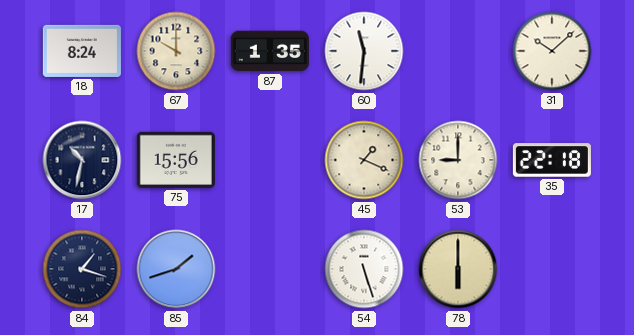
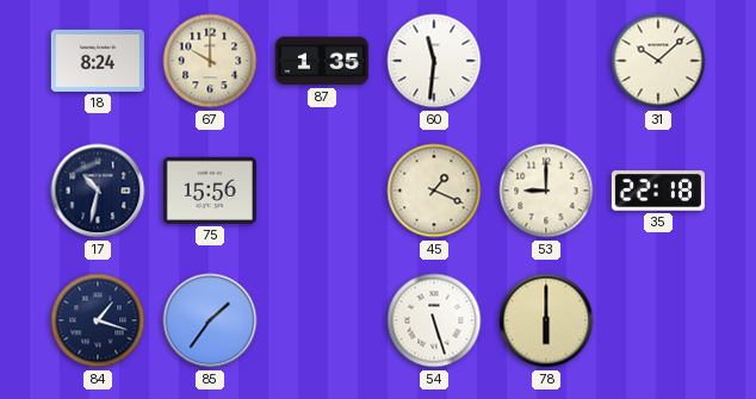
85: 1:42 -> 1:36
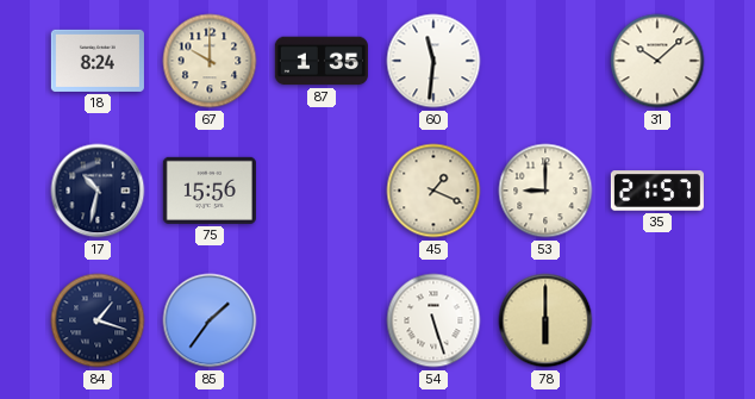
35: 22:18 -> 21:57
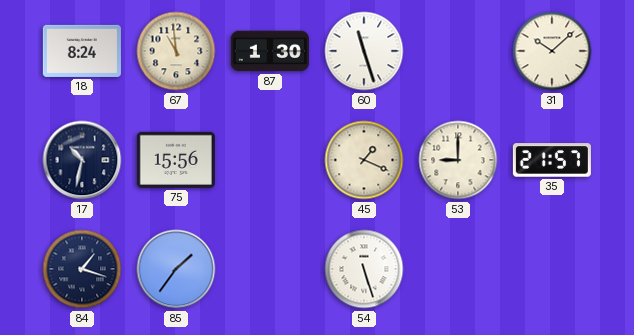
67: 10:00 -> 10:59
87: 1:35 -> 1:30
60: 11:31 -> 11:27
78: 6:00 -> none
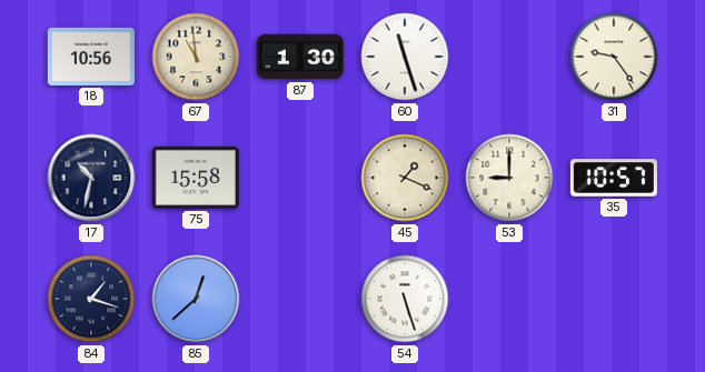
18: 8:24 -> 10:56
31: 10:08 -> 9:24
75: 15:56 -> 15:58
35: 21:57 -> 10:57
85: 1:36 -> 12:38
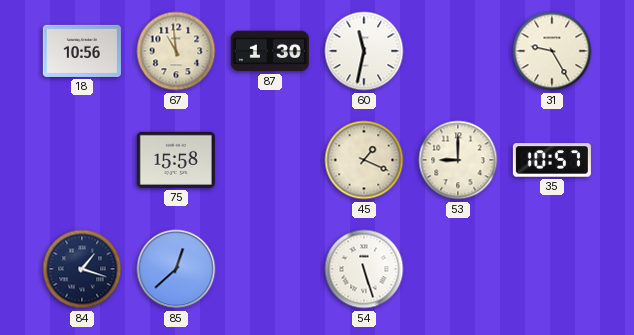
60: 11:27 -> 11:32
31: 9:24 -> 9:25
17: 10:32 -> none
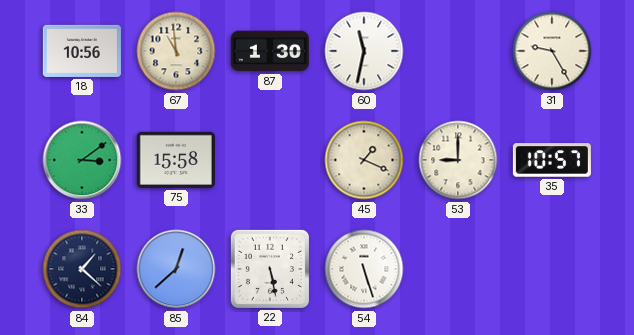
33: none -> 3:09
84: 1:18 -> 1:22
22: none -> 5:28
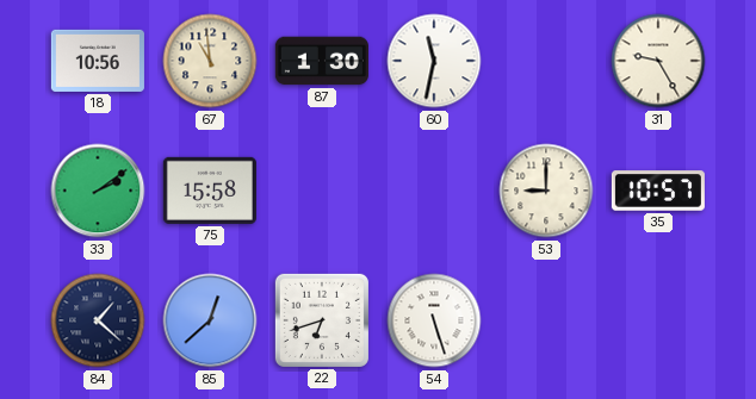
33: 3:09 -> 2:09
45: 1:19 -> none
22: 5:28 -> 6:42
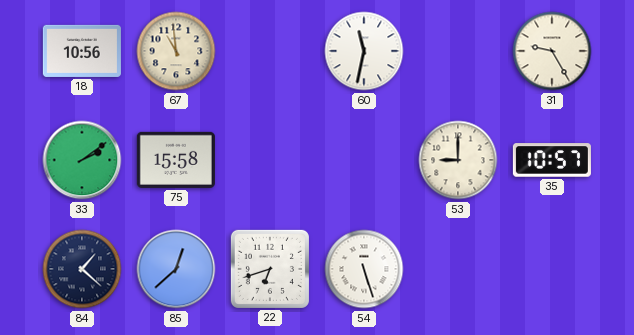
87: 1:30 -> none
